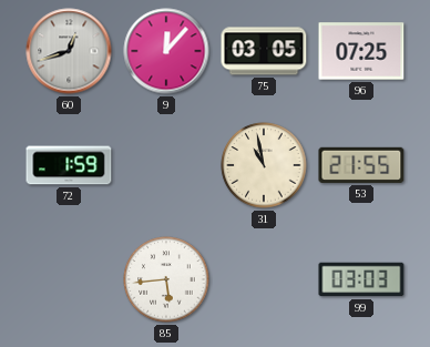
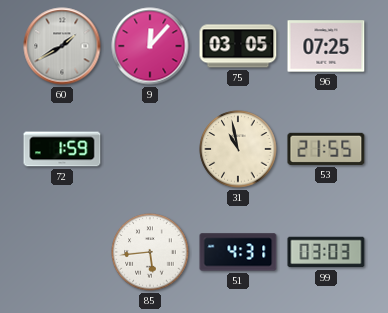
60: 12:42 -> 1:40
51: none -> 4:31
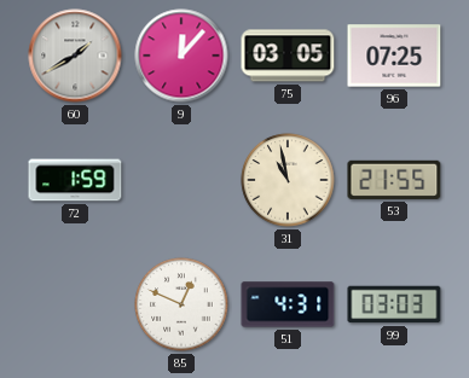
85: 5:44 -> 12:49
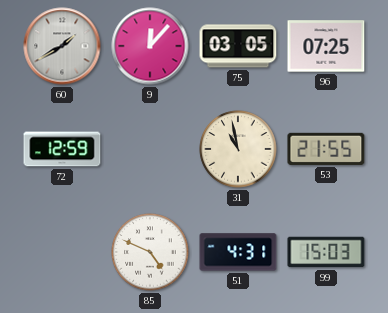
72: 1:59 -> 12:59
85: 12:49 -> 4:49
99: 03:03 -> 15:03
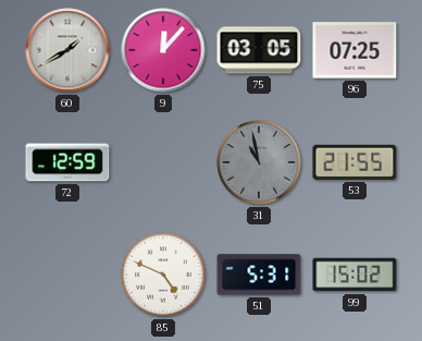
31 dial: cream -> grey
51: 4:31 -> 5:31
99: 15:03 -> 15:02
